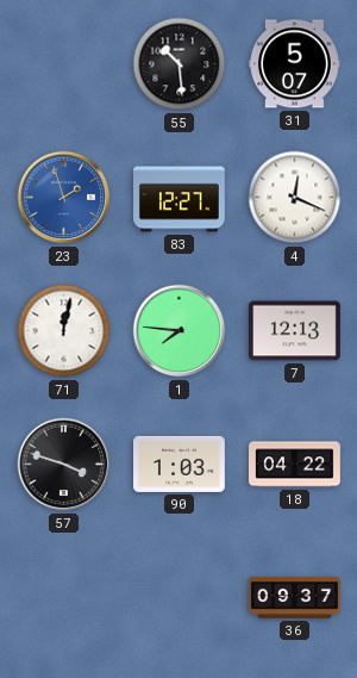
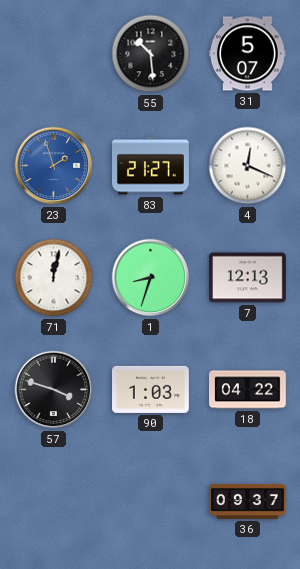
83: 12:27 -> 21:27
1: 7:46 -> 8:33
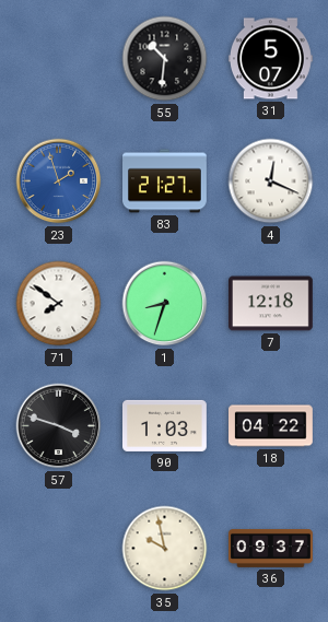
55: 10:29 -> 10:31
71: 12:02 -> 7:51
7: 12:13 -> 12:18
35: none -> 9:58
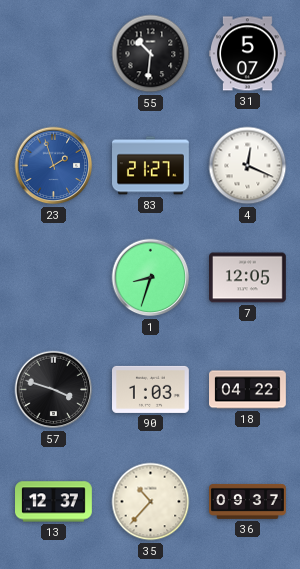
71: 7:51 -> none
7: 12:18 -> 12:05
13: none -> 12:37
35: 9:58 -> 10:37
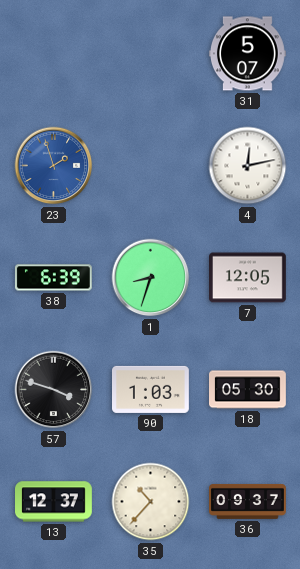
55: 10:31 -> none
83: 21:27 -> none
4: 12:19 -> 12:13
38: none -> 6:39
18: 04:22 -> 05:30
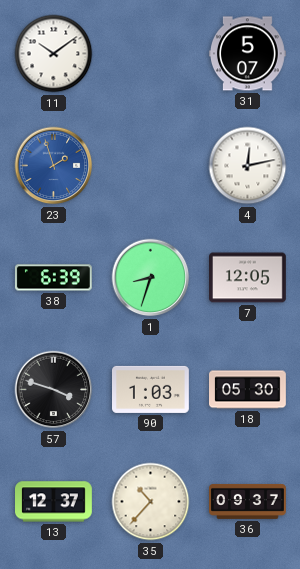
11: none -> 10:09
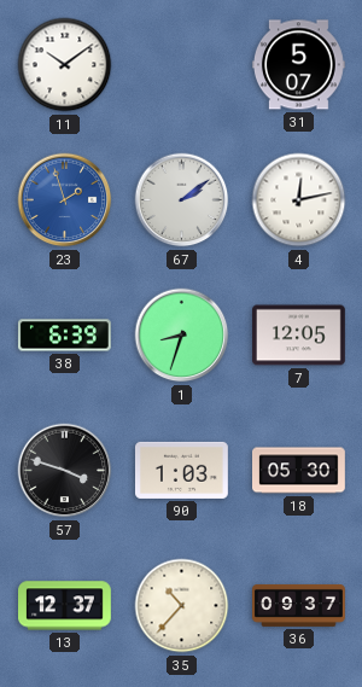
67: none -> 2:09
